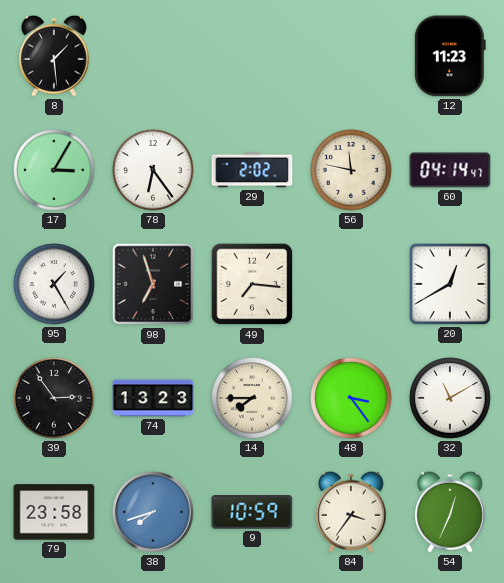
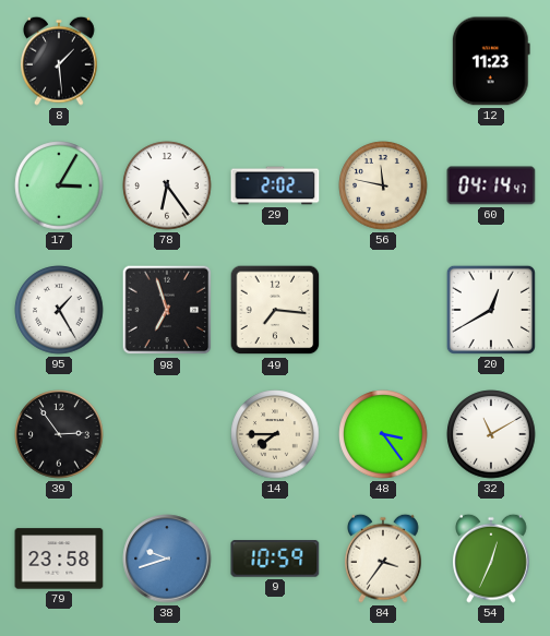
74: 13:23 -> none
38: 7:42 -> 9:42
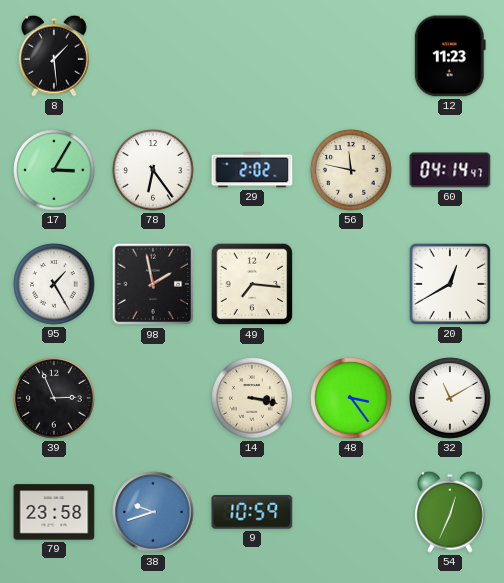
98: 6:57 -> 1:58
39: 2:54 -> 2:56
14: 7:45 -> 3:17
84: 3:36 -> none
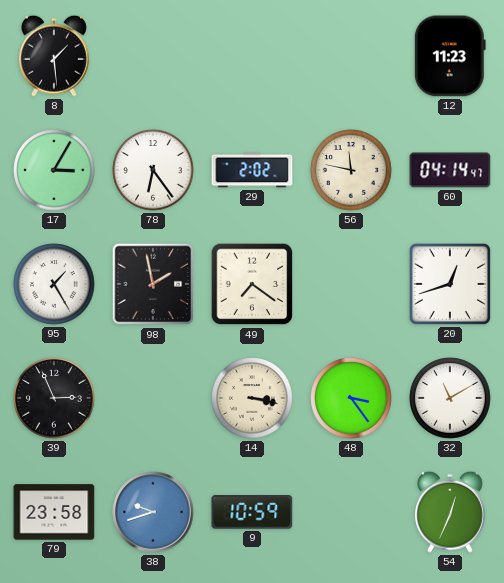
49: 7:16 -> 7:21
20: 12:40 -> 12:42
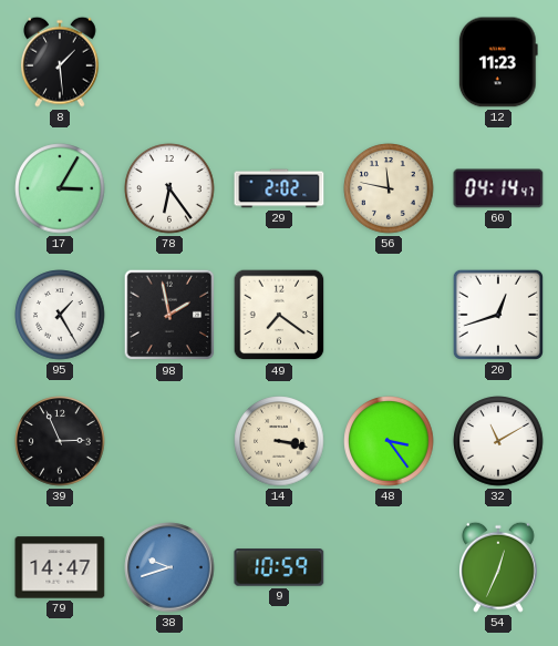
79: 23:58 -> 14:47
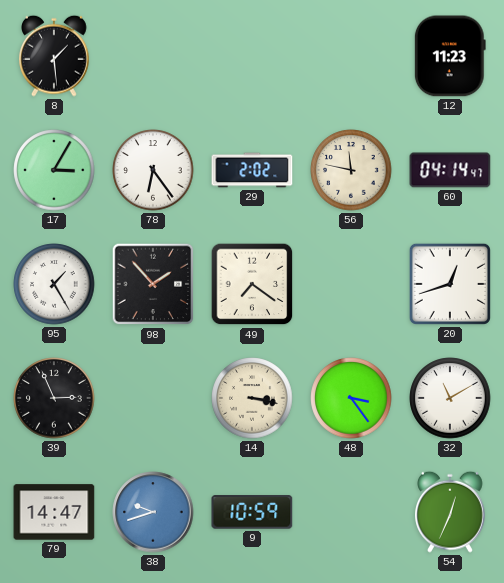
98: 1:58 -> 1:53
